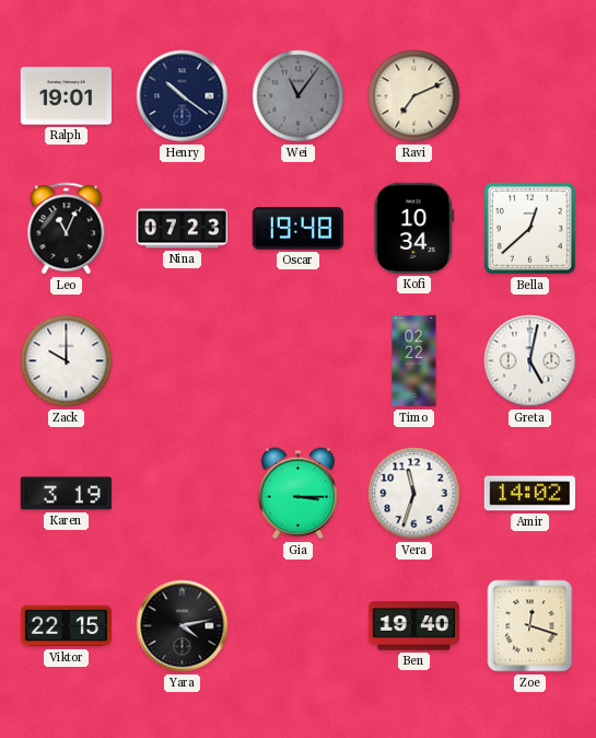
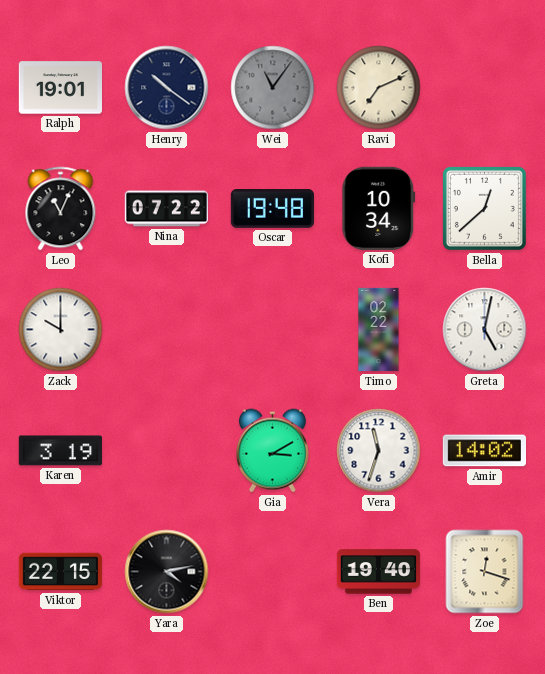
Nina: 07:23 -> 07:22
Gia: 3:15 -> 3:10
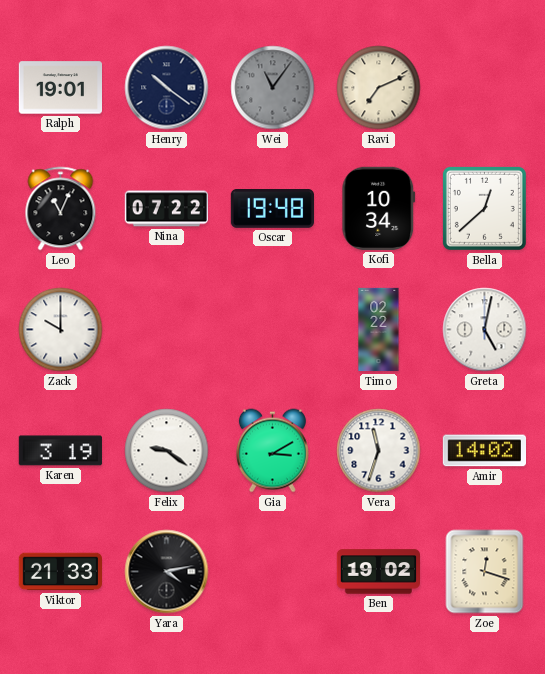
Felix: none -> 9:21
Viktor: 22:15 -> 21:33
Ben: 19:40 -> 19:02
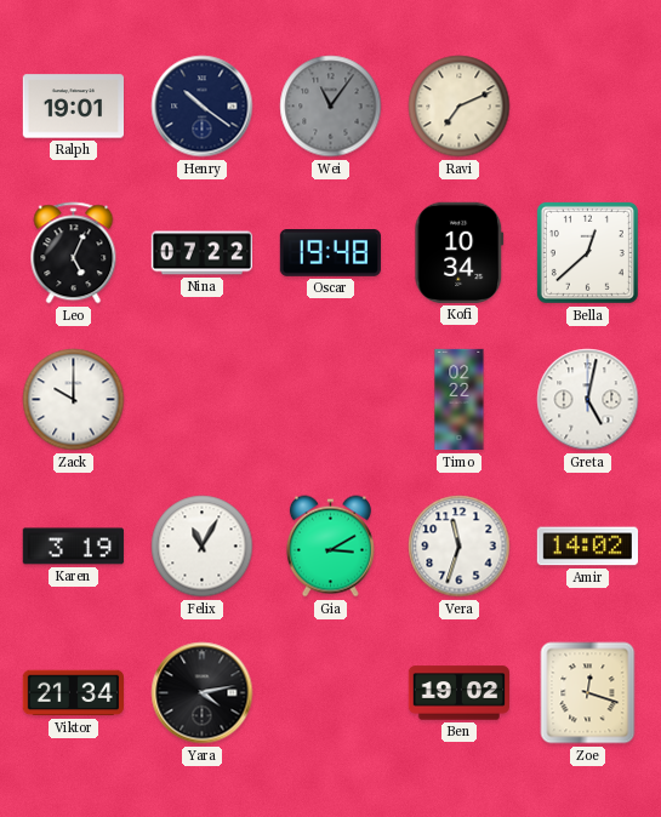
Leo: 11:04 -> 5:04
Felix: 9:21 -> 11:05
Viktor: 21:33 -> 21:34
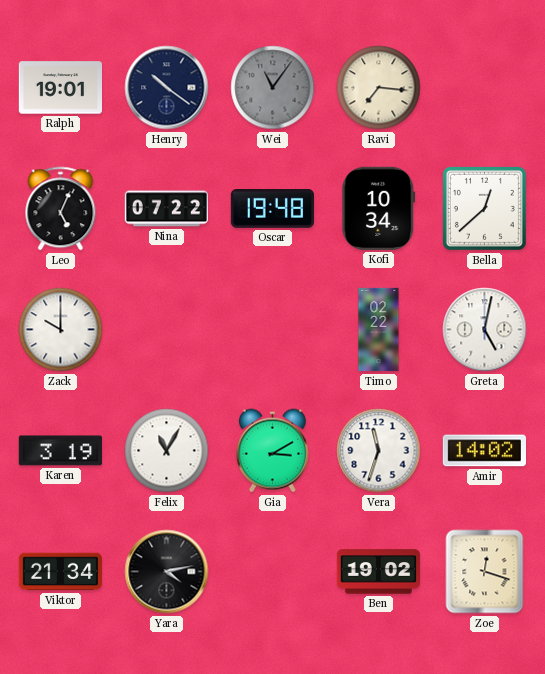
Ravi: 7:11 -> 7:16
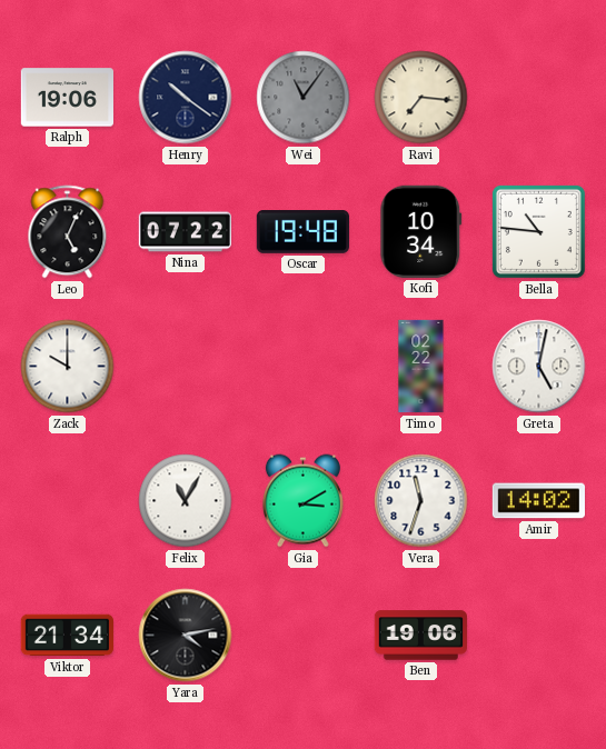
Ralph: 19:01 -> 19:06
Bella: 12:38 -> 10:46
Karen: 3:19 -> none
Ben: 19:02 -> 19:06
Zoe: 12:18 -> none
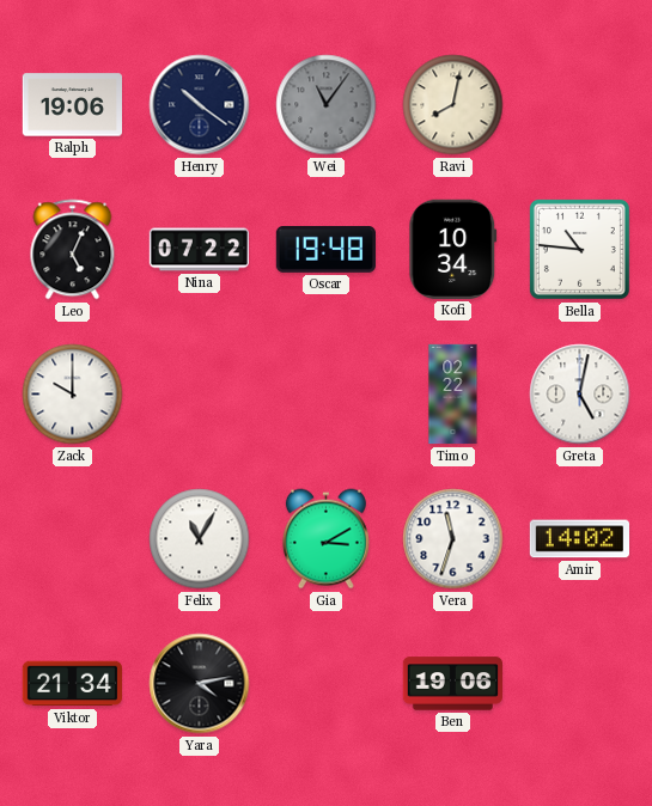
Ravi: 7:16 -> 8:02
